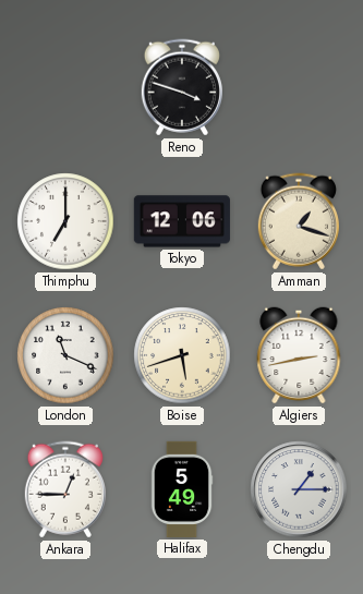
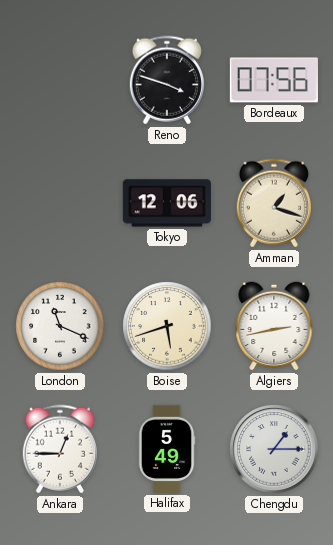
Bordeaux: none -> 07:56
Thimphu: 7:00 -> none
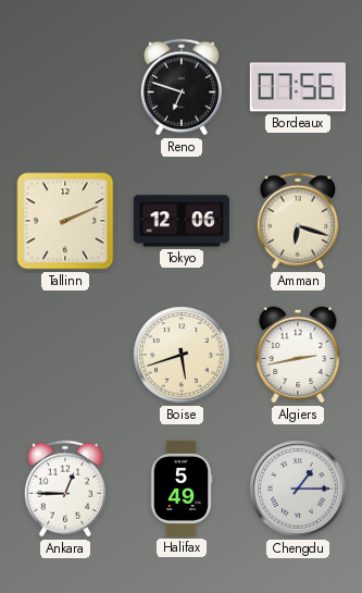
Reno: 3:48 -> 6:48
Tallinn: none -> 2:11
Amman: 1:18 -> 6:18
London: 11:19 -> none
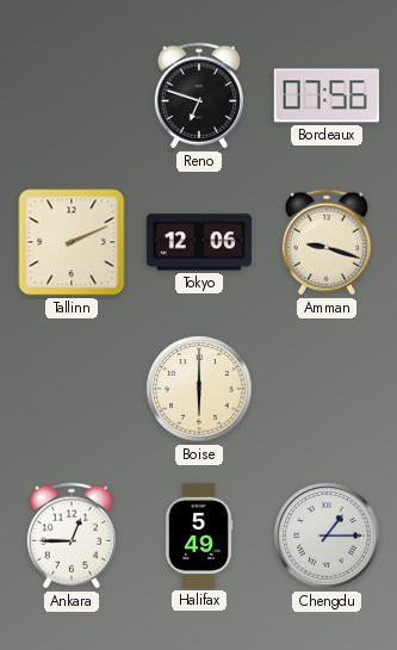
Amman: 6:18 -> 9:18
Boise: 5:42 -> 6:00
Algiers: 2:43 -> none
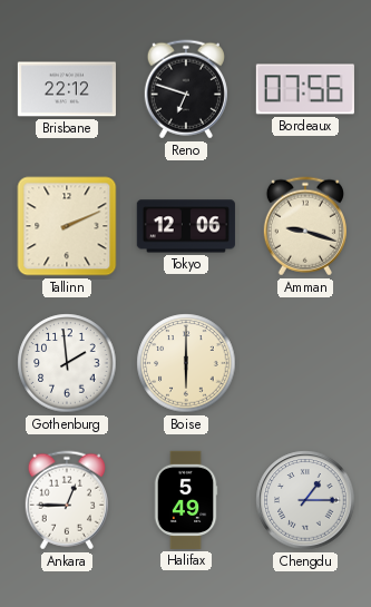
Brisbane: none -> 22:12
Gothenburg: none -> 1:59
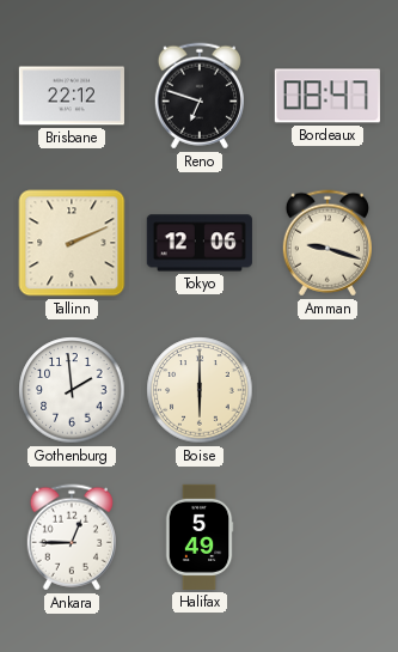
Bordeaux: 07:56 -> 08:47
Chengdu: 1:15 -> none
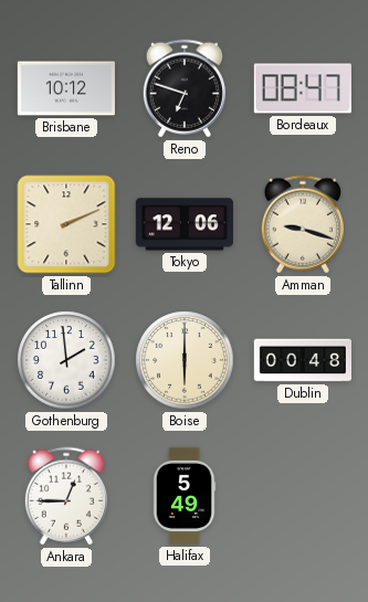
Brisbane: 22:12 -> 10:12
Dublin: none -> 00:48
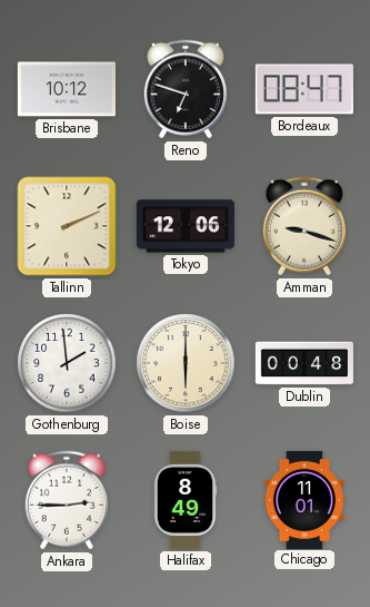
Ankara: 12:45 -> 2:45
Halifax: 5:49 -> 8:49
Chicago: none -> 11:01
